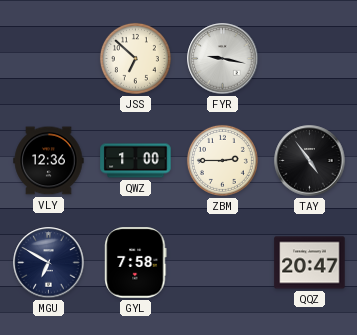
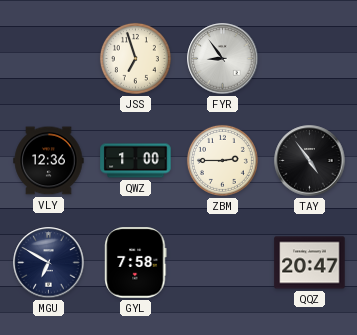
JSS: 6:52 -> 6:57
FYR: 9:17 -> 8:54
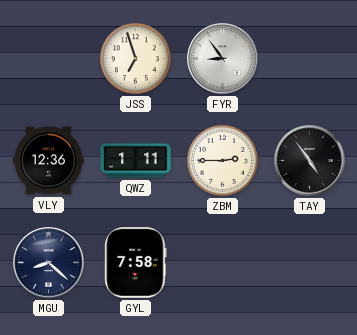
QWZ: 1:00 -> 1:11
MGU: 6:50 -> 8:22
QQZ: 20:47 -> none
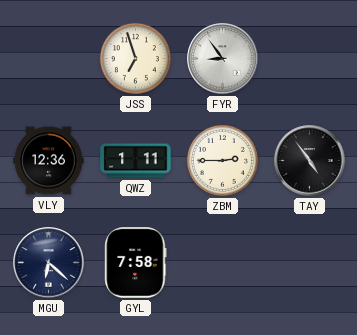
MGU: 8:22 -> 6:22
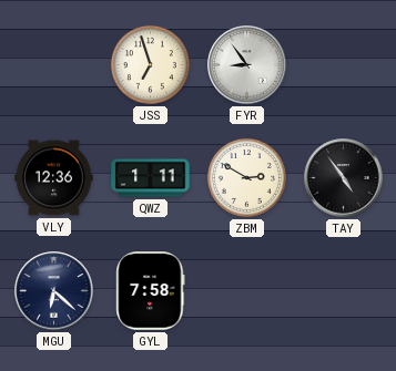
ZBM: 2:45 -> 2:50
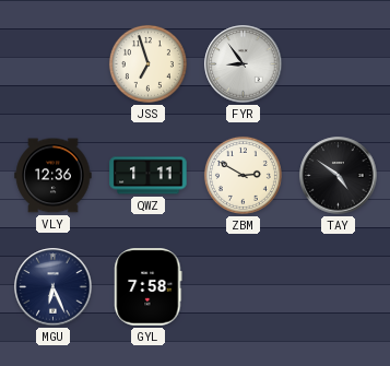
TAY: 4:54 -> 4:51
MGU: 6:22 -> 6:26
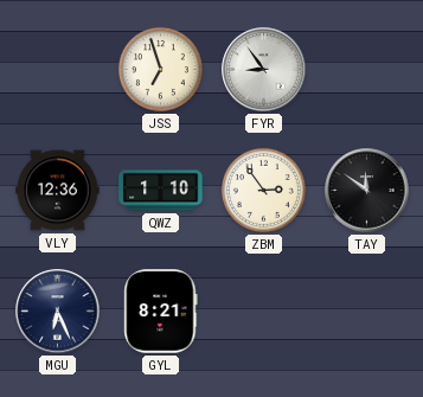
QWZ: 1:11 -> 1:10
ZBM: 2:50 -> 2:54
TAY: 4:51 -> 11:51
GYL: 7:58 -> 8:21
